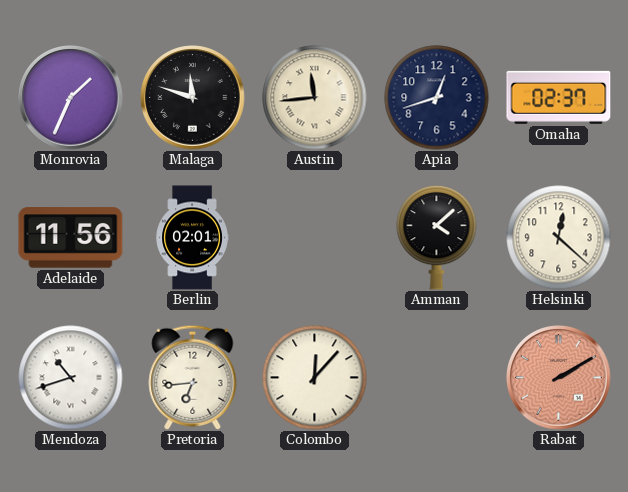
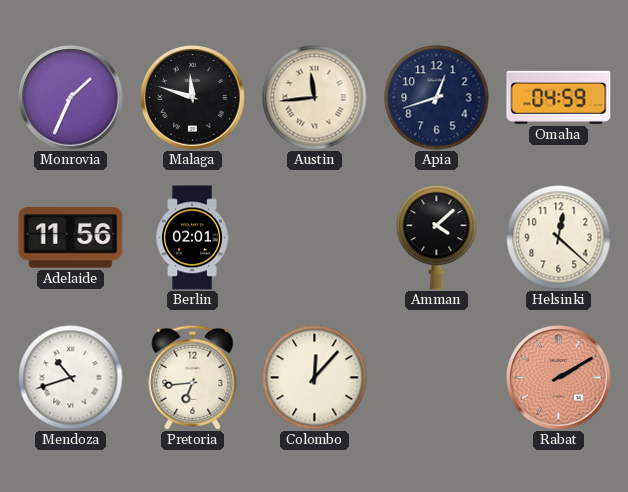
Omaha: 02:37 -> 04:59
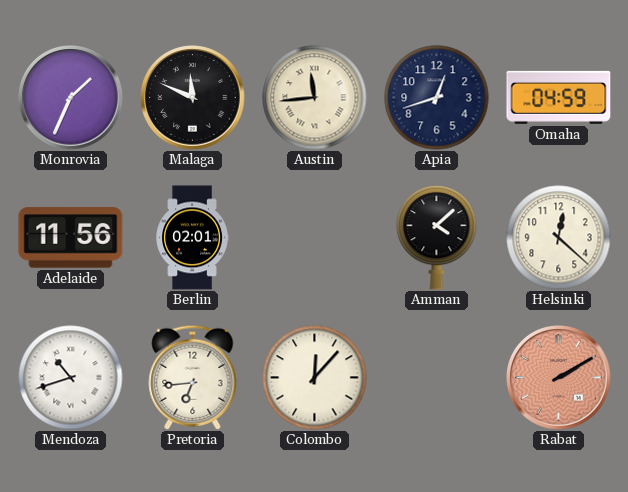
Malaga: 11:48 -> 11:49
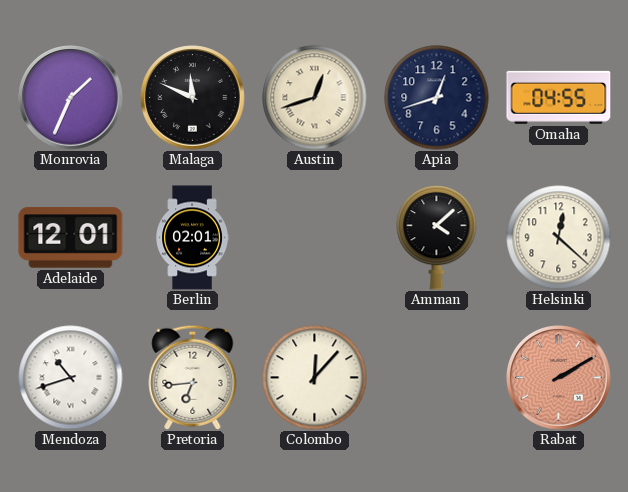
Austin: 11:44 -> 12:42
Omaha: 04:59 -> 04:55
Adelaide: 11:56 -> 12:01
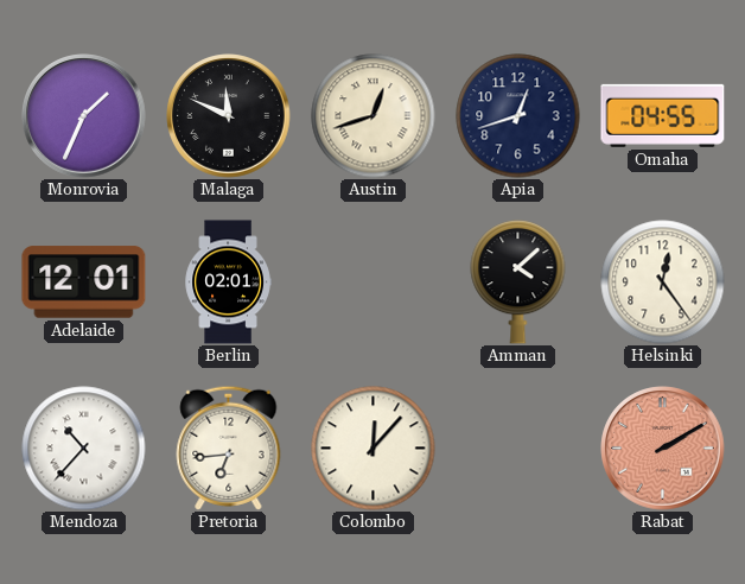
Helsinki: 12:22 -> 12:24
Mendoza: 10:42 -> 10:37
